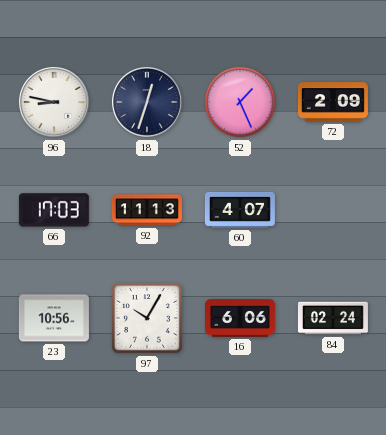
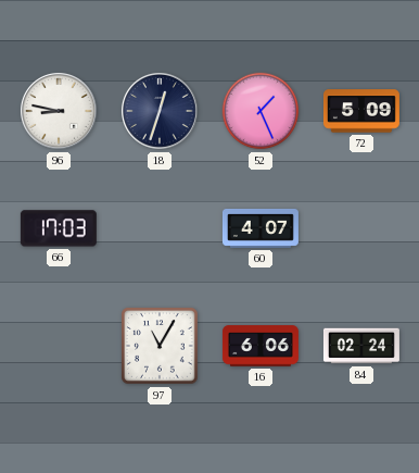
72: 2:09 -> 5:09
92: 11:13 -> none
23: 10:56 -> none
97: 10:05 -> 11:05
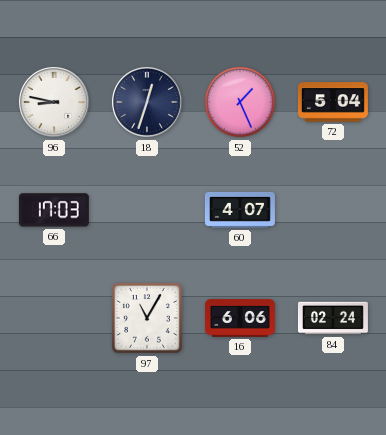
72: 5:09 -> 5:04
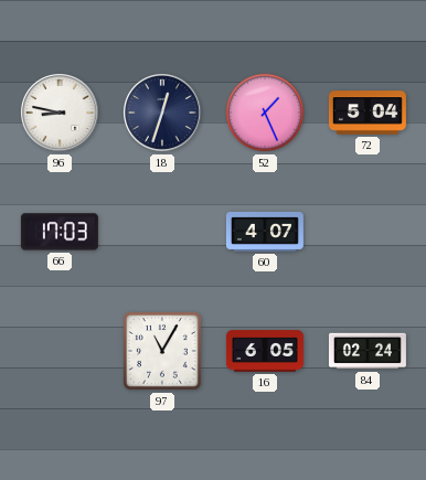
16: 6:06 -> 6:05
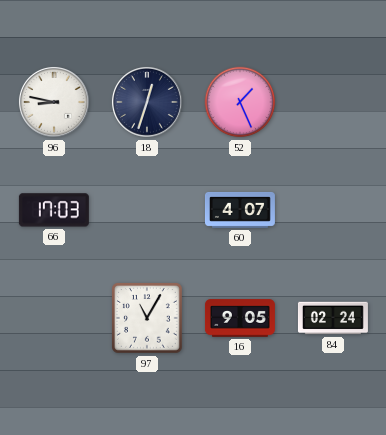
72: 5:04 -> none
16: 6:05 -> 9:05
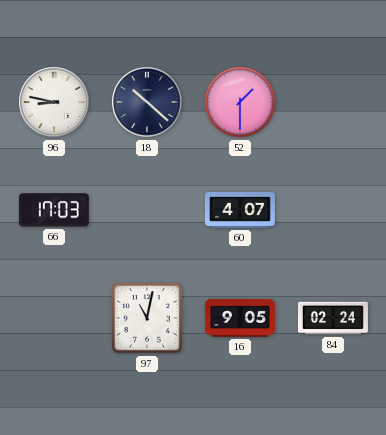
18: 12:33 -> 10:22
52: 1:26 -> 1:30
97: 11:05 -> 11:02
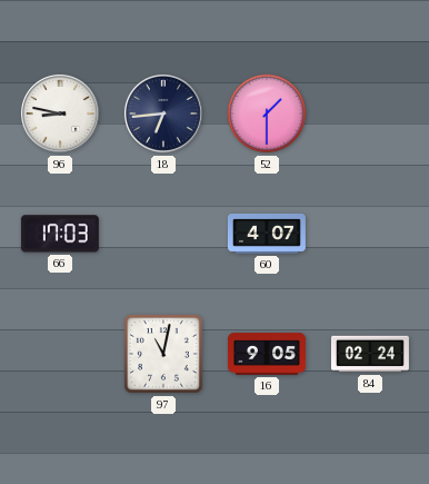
18: 10:22 -> 6:44
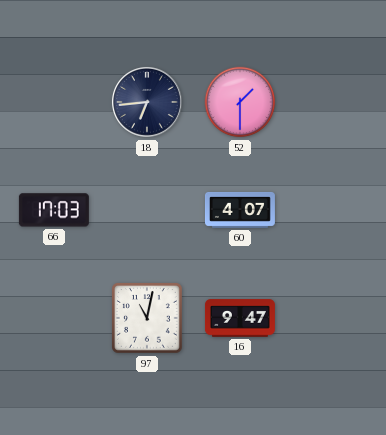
96: 8:47 -> none
16: 9:05 -> 9:47
84: 02:24 -> none
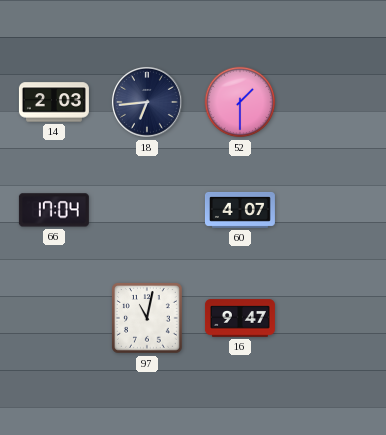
14: none -> 2:03
66: 17:03 -> 17:04
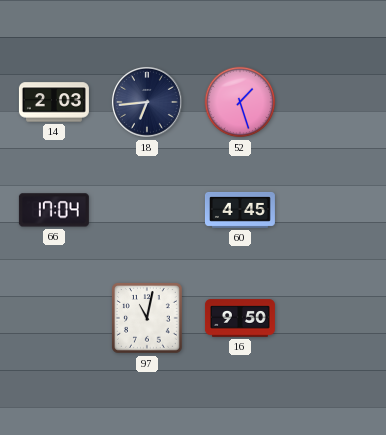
52: 1:30 -> 1:27
60: 4:07 -> 4:45
16: 9:47 -> 9:50
